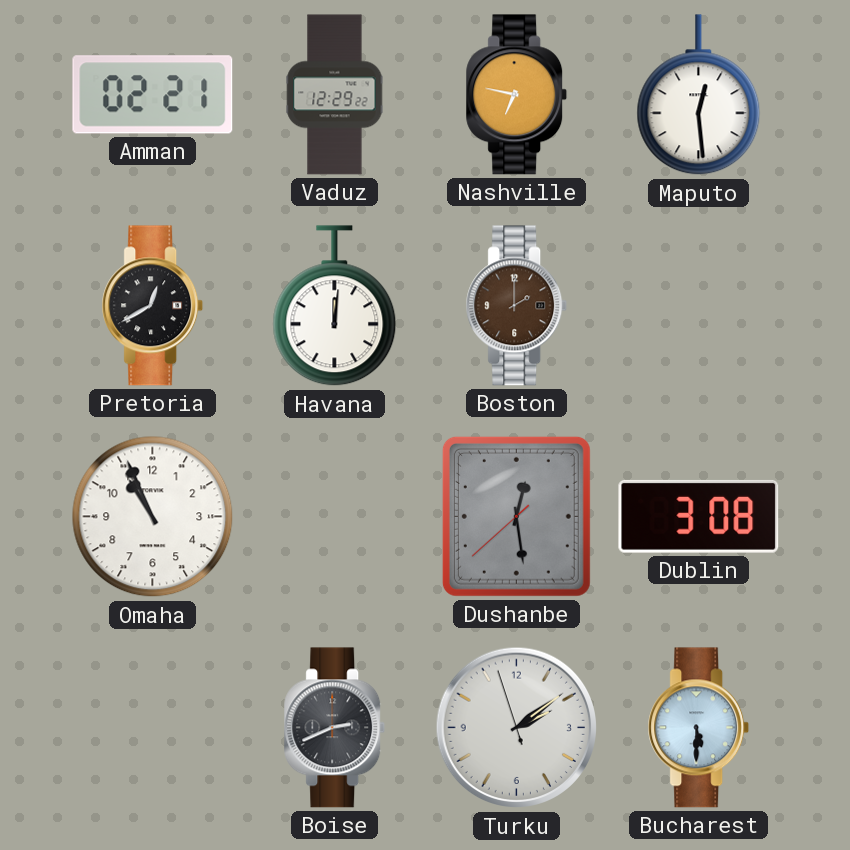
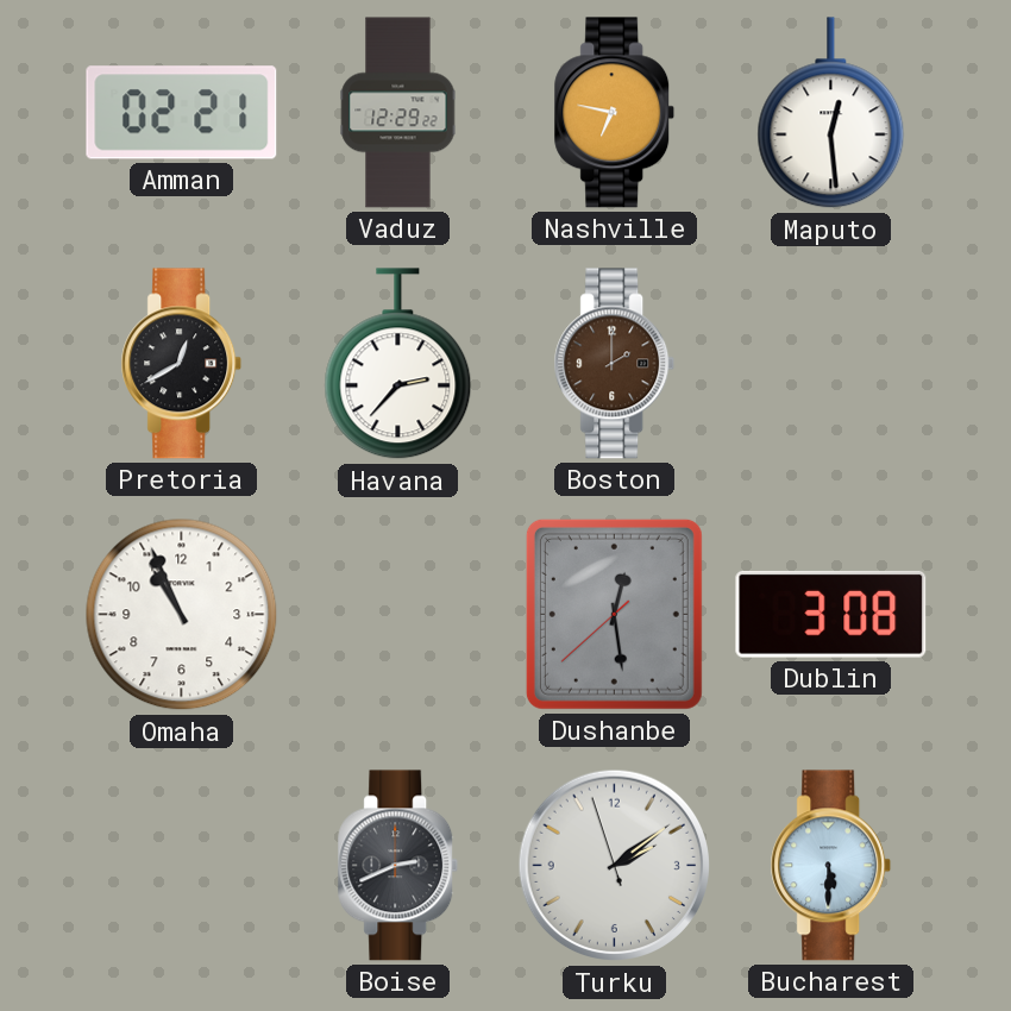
Havana: 12:01 -> 2:37
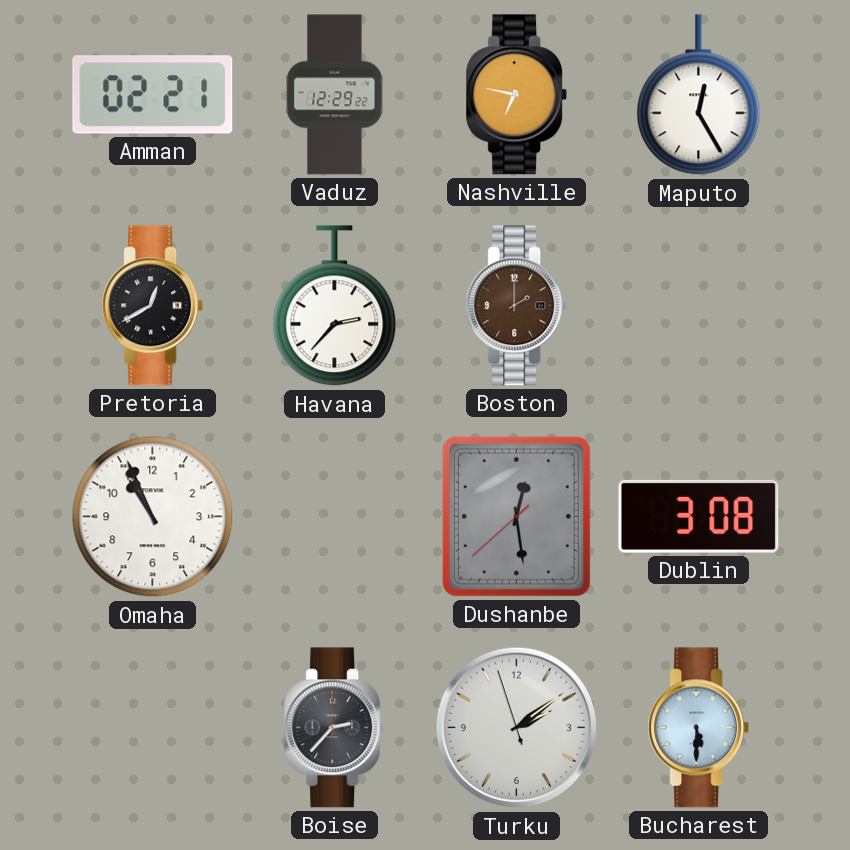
Maputo: 12:29 -> 12:25
Boise: 2:41 -> 2:37
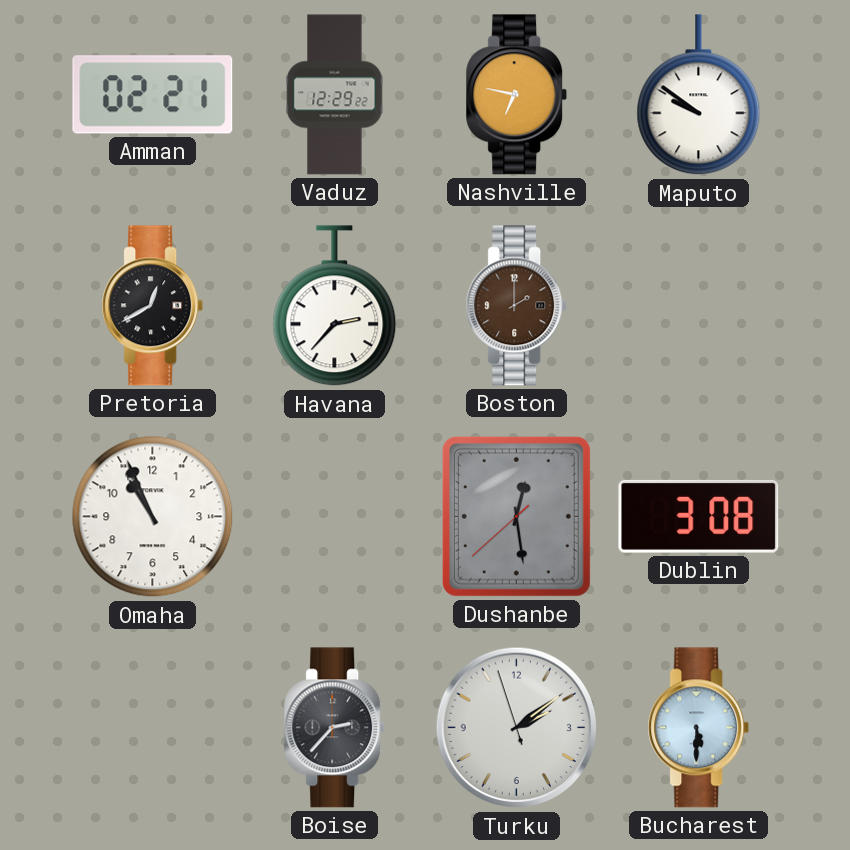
Maputo: 12:25 -> 9:51
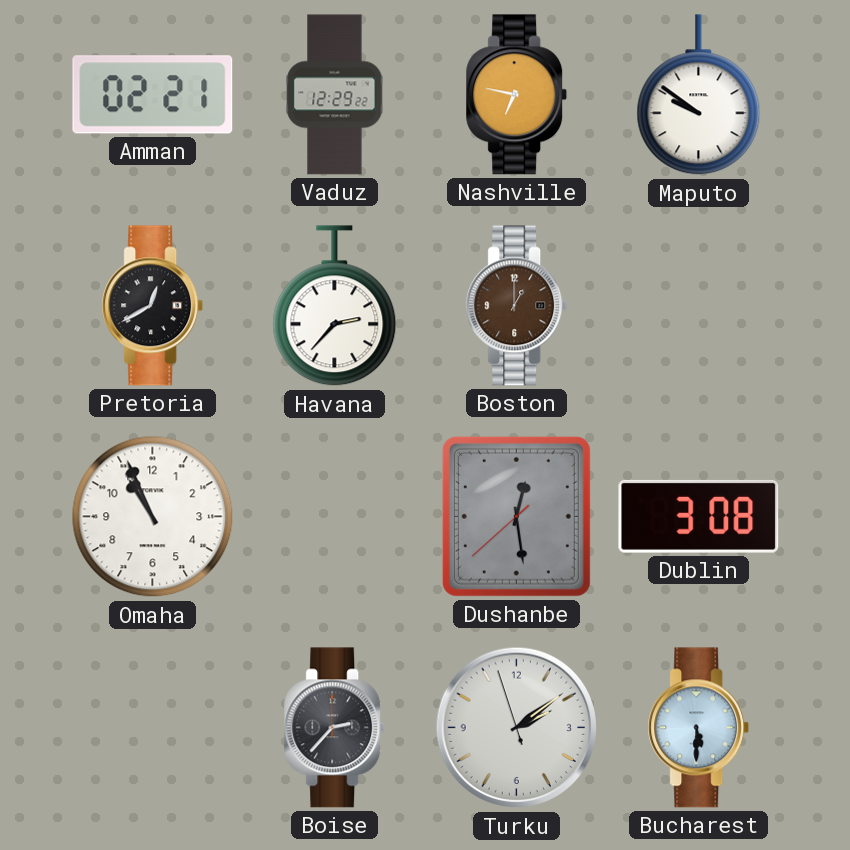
Boston: 2:00 -> 1:00
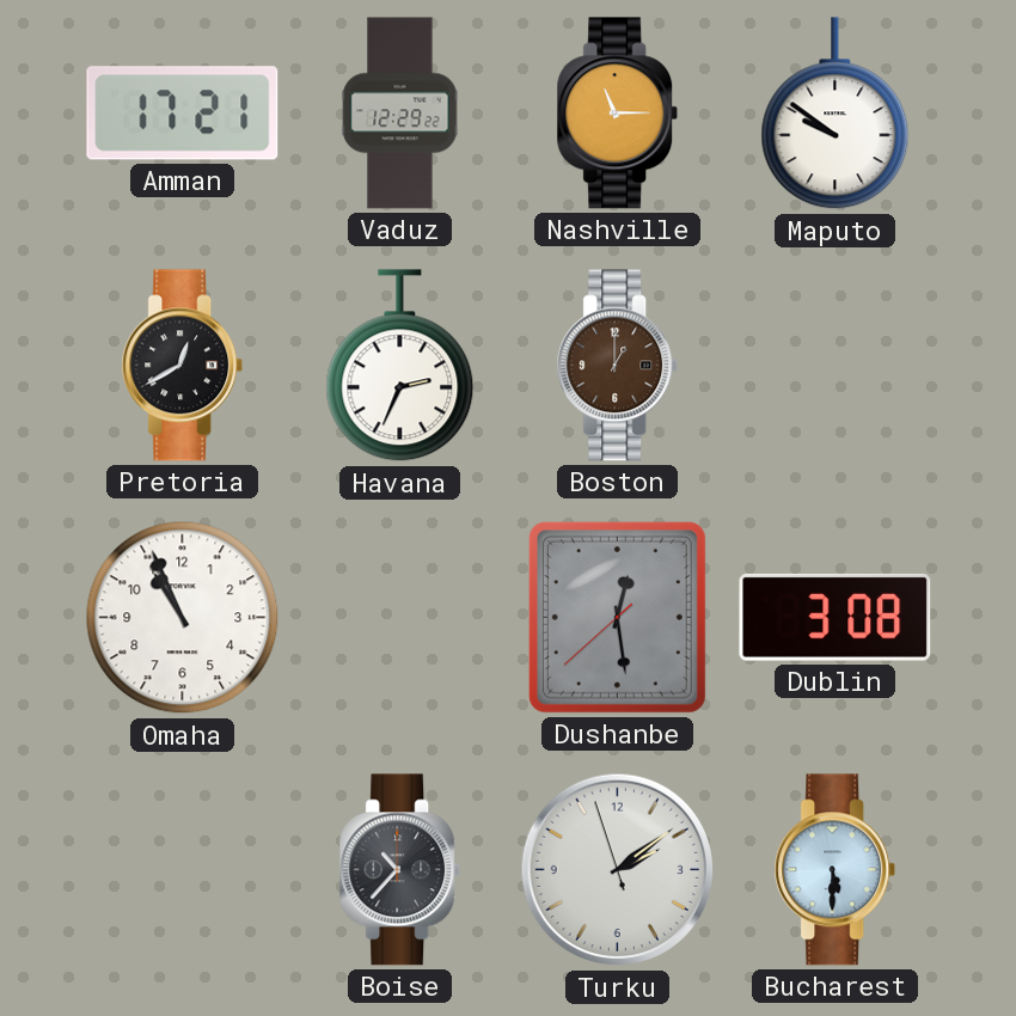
Amman: 02:21 -> 17:21
Nashville: 6:47 -> 11:15
Havana: 2:37 -> 2:34
Boise: 2:37 -> 10:37
